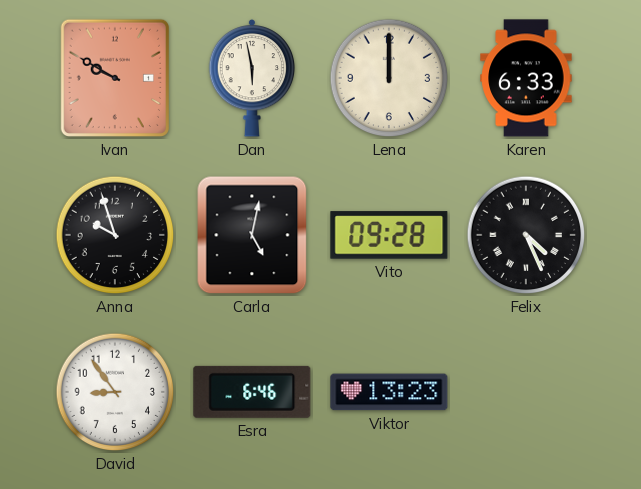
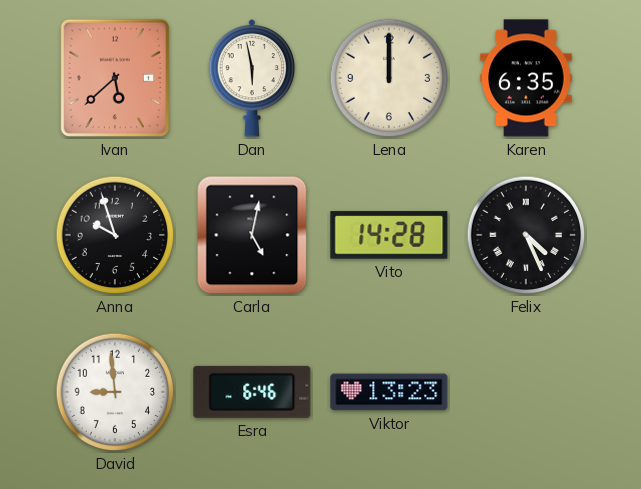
Ivan: 9:50 -> 5:38
Karen: 6:33 -> 6:35
Vito: 09:28 -> 14:28
David: 8:54 -> 8:59
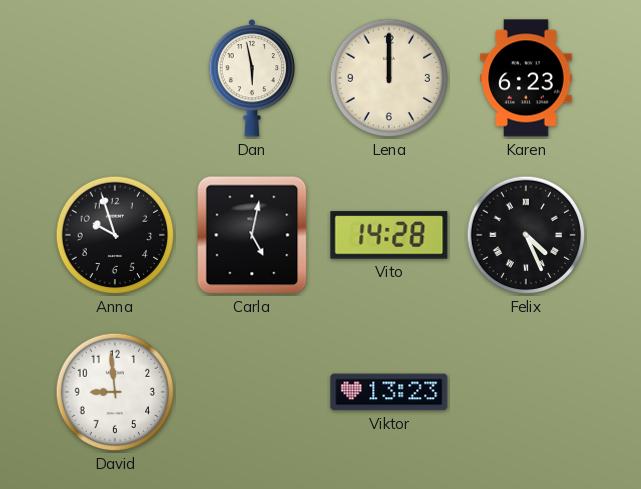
Ivan: 5:38 -> none
Karen: 6:35 -> 6:23
Esra: 6:46 -> none
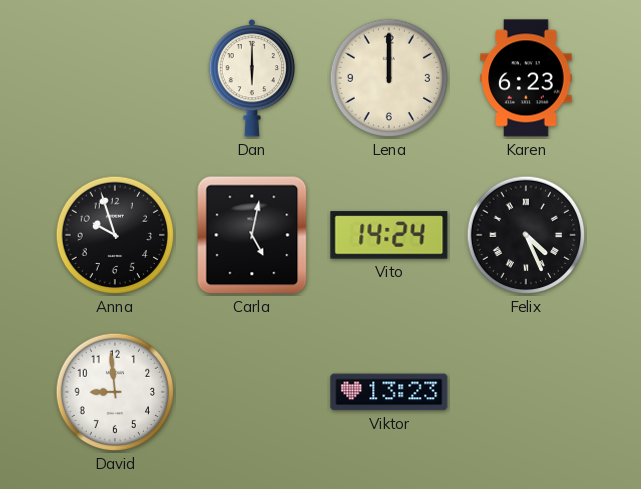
Dan: 5:58 -> 6:00
Vito: 14:28 -> 14:24
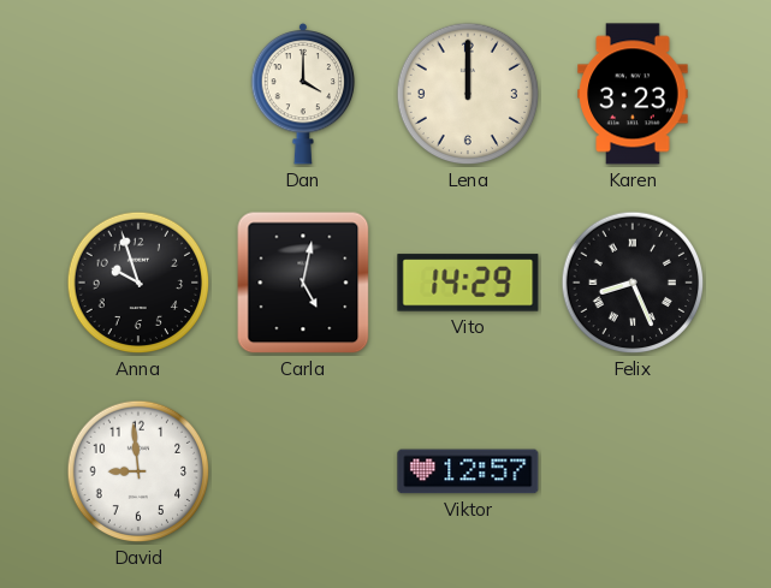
Dan: 6:00 -> 4:00
Karen: 6:23 -> 3:23
Vito: 14:24 -> 14:29
Felix: 4:26 -> 8:26
Viktor: 13:23 -> 12:57
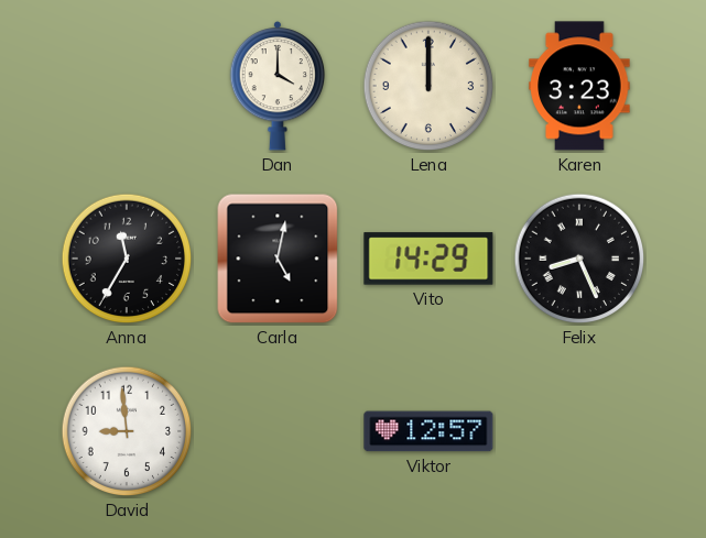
Anna: 9:57 -> 11:35
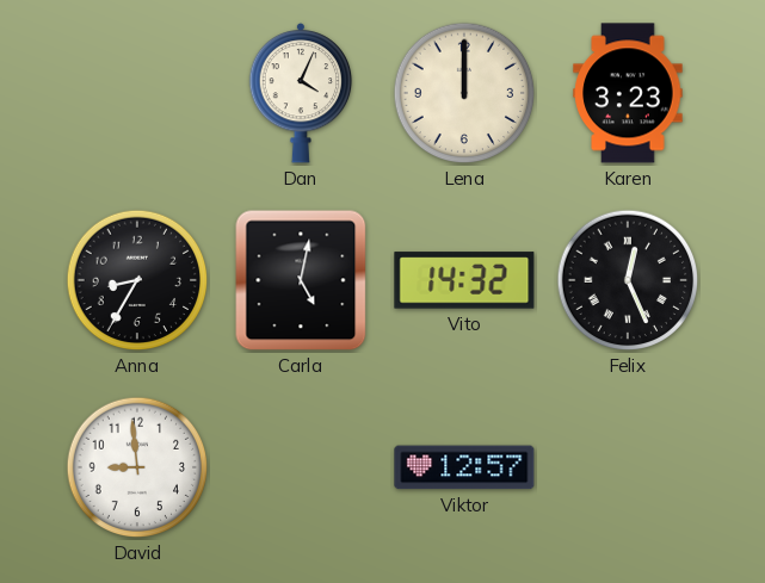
Dan: 4:00 -> 4:04
Anna: 11:35 -> 8:35
Vito: 14:29 -> 14:32
Felix: 8:26 -> 12:26
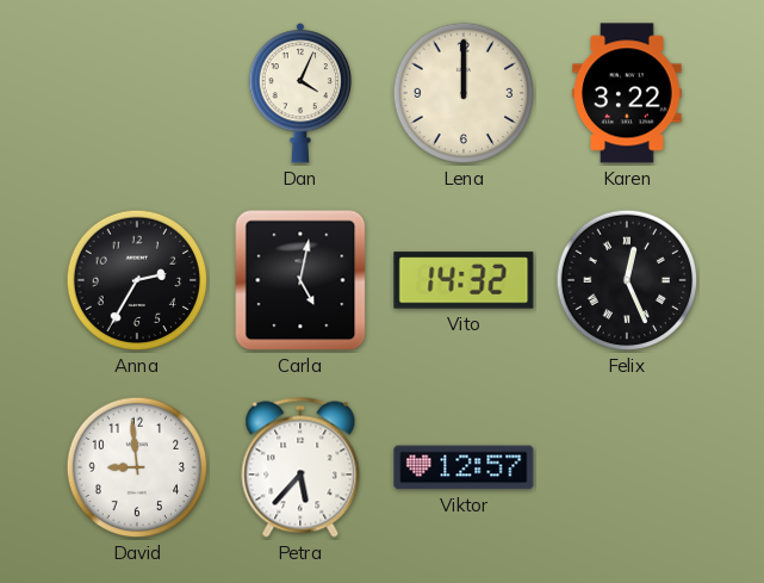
Karen: 3:23 -> 3:22
Anna: 8:35 -> 2:35
Petra: none -> 5:37
